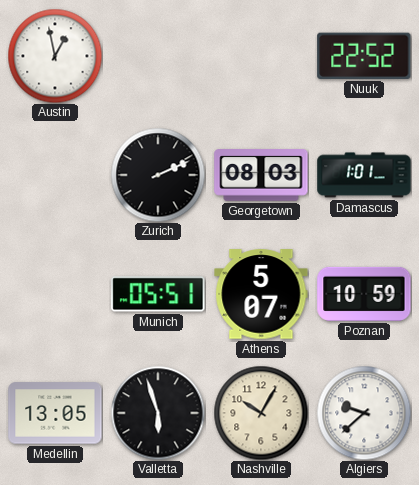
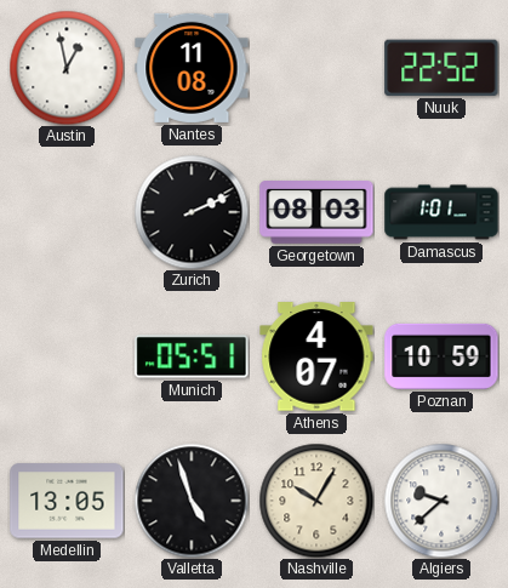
Nantes: none -> 11:08
Athens: 5:07 -> 4:07
Valletta: 5:57 -> 4:57
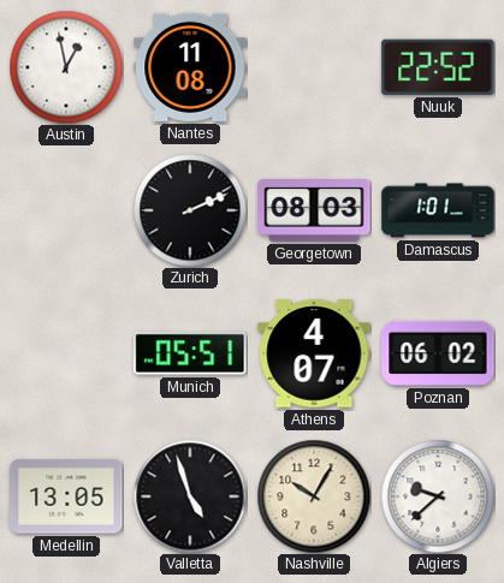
Poznan: 10:59 -> 06:02
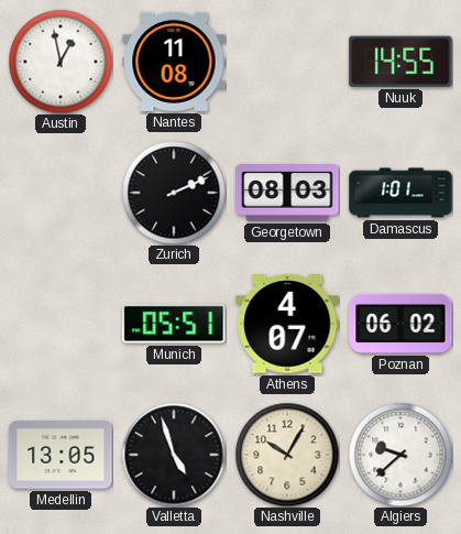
Nuuk: 22:52 -> 14:55
